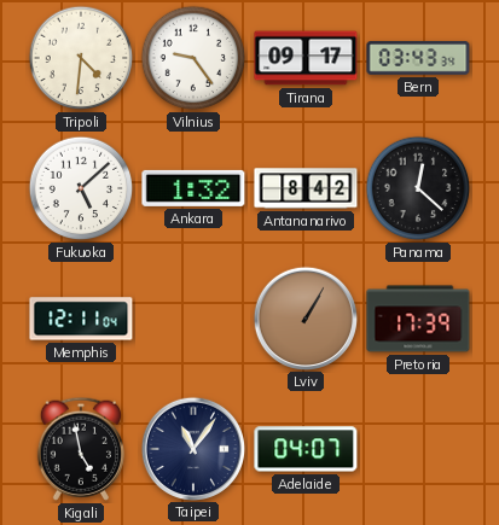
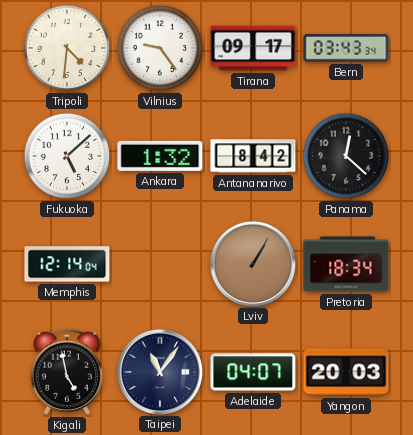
Memphis: 12:11 -> 12:14
Pretoria: 17:39 -> 18:34
Yangon: none -> 20:03
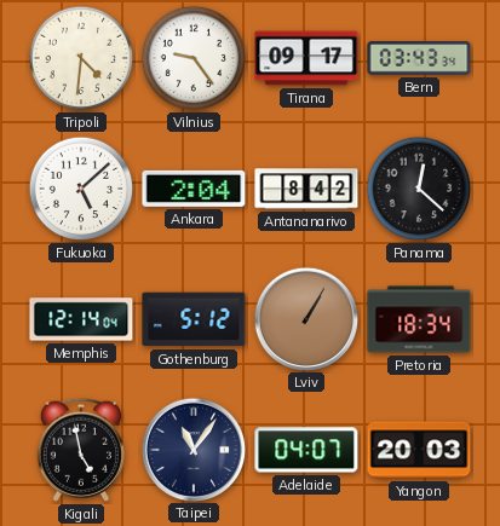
Ankara: 1:32 -> 2:04
Gothenburg: none -> 5:12
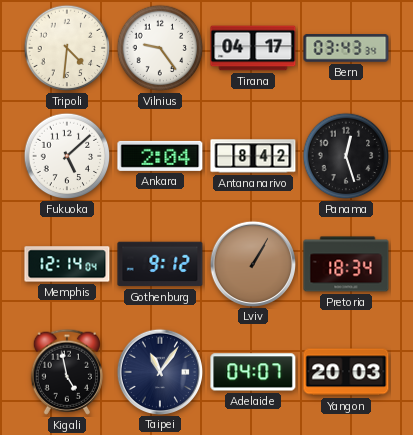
Tirana: 09:17 -> 04:17
Panama: 12:22 -> 12:27
Gothenburg: 5:12 -> 9:12
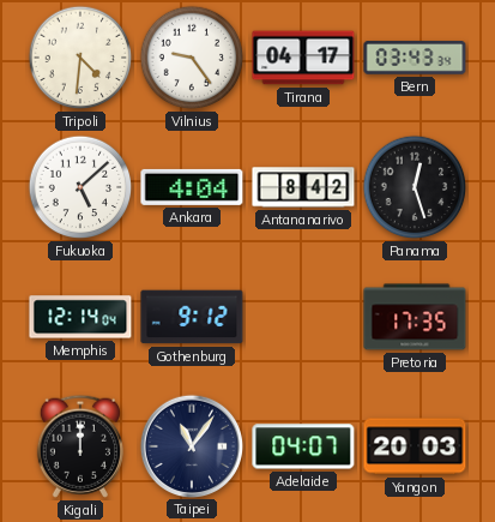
Ankara: 2:04 -> 4:04
Lviv: 1:05 -> none
Pretoria: 18:34 -> 17:35
Kigali: 4:58 -> 12:00
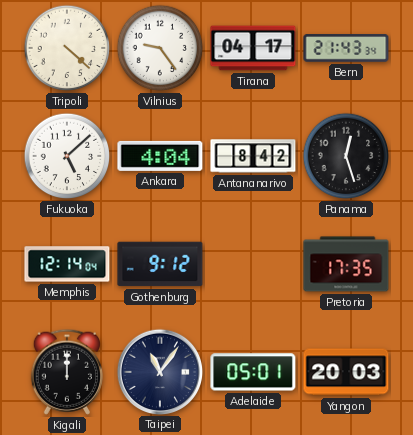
Tripoli: 4:31 -> 4:22
Bern: 03:43 -> 21:43
Adelaide: 04:07 -> 05:01
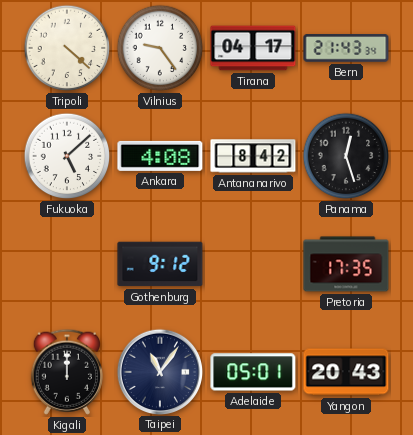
Ankara: 4:04 -> 4:08
Memphis: 12:14 -> none
Yangon: 20:03 -> 20:43
